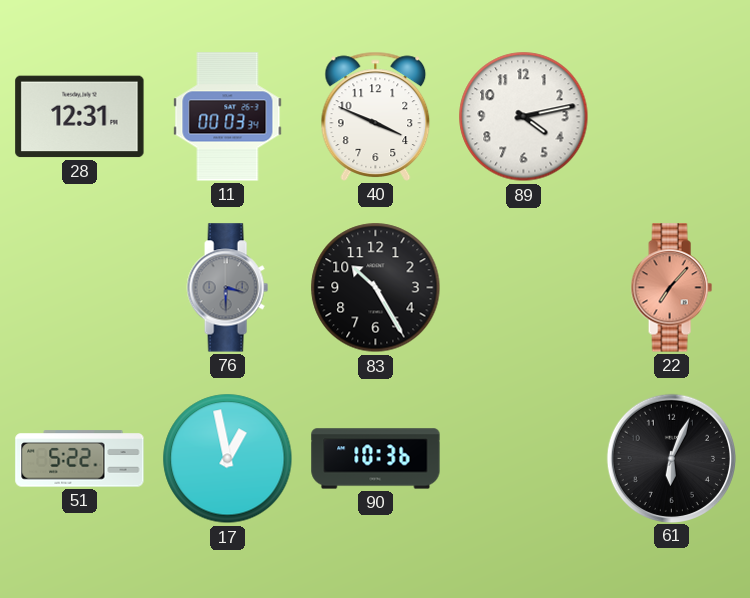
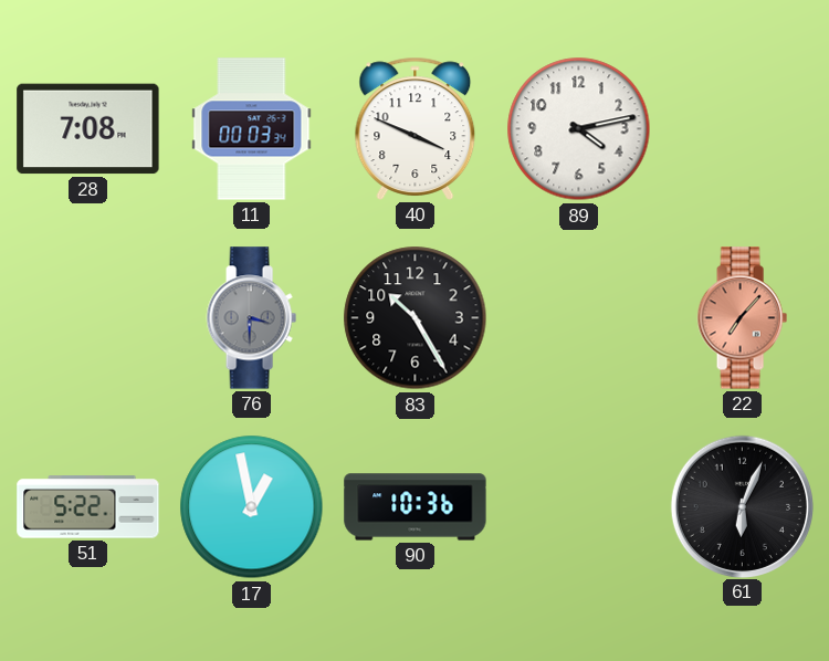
28: 12:31 -> 7:08
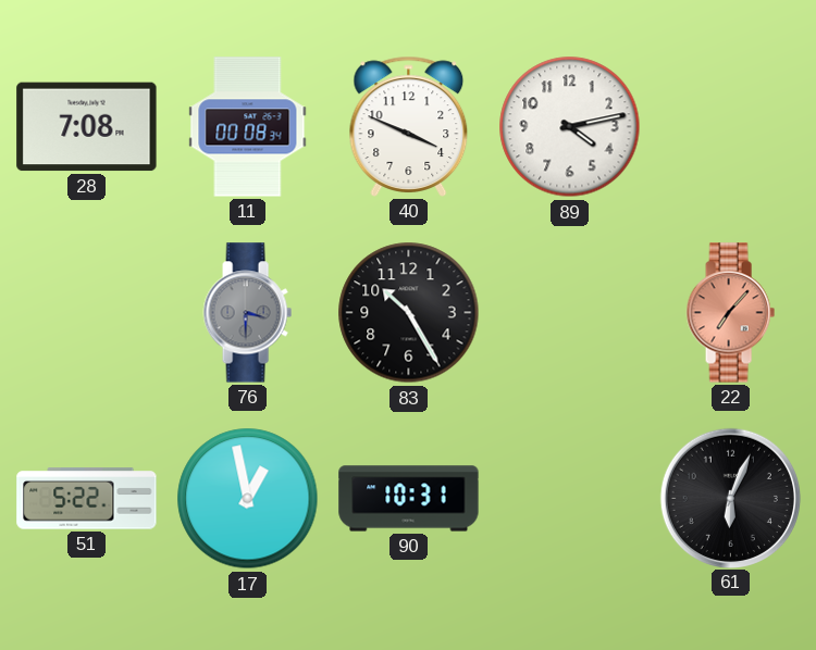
11: 00:03 -> 00:08
90: 10:36 -> 10:31
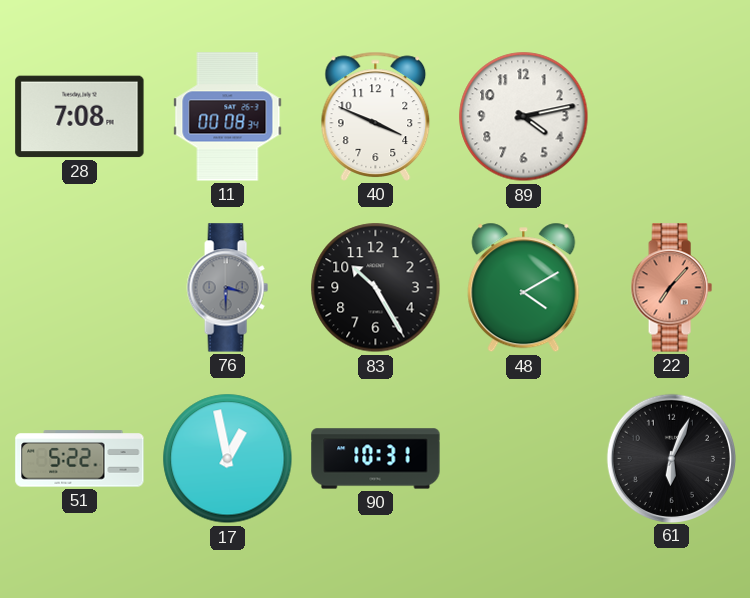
48: none -> 4:10
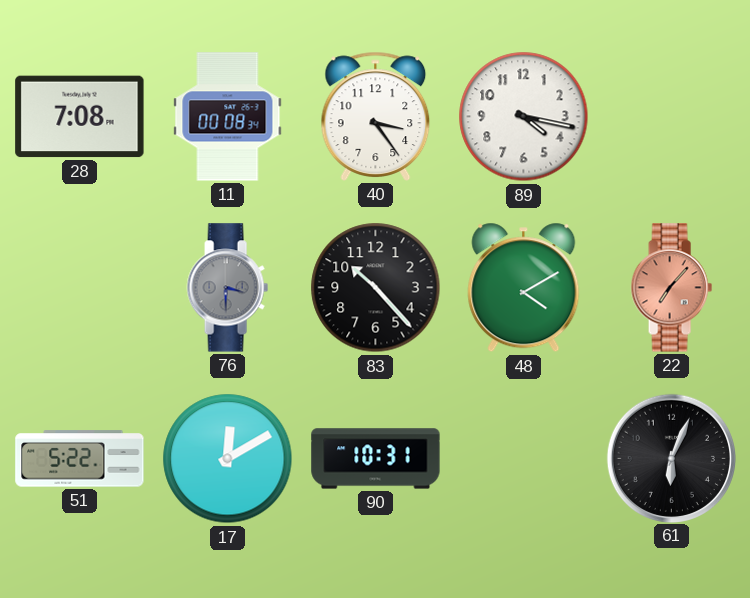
40: 3:49 -> 3:24
89: 4:13 -> 4:17
83: 10:25 -> 10:23
17: 12:58 -> 12:10
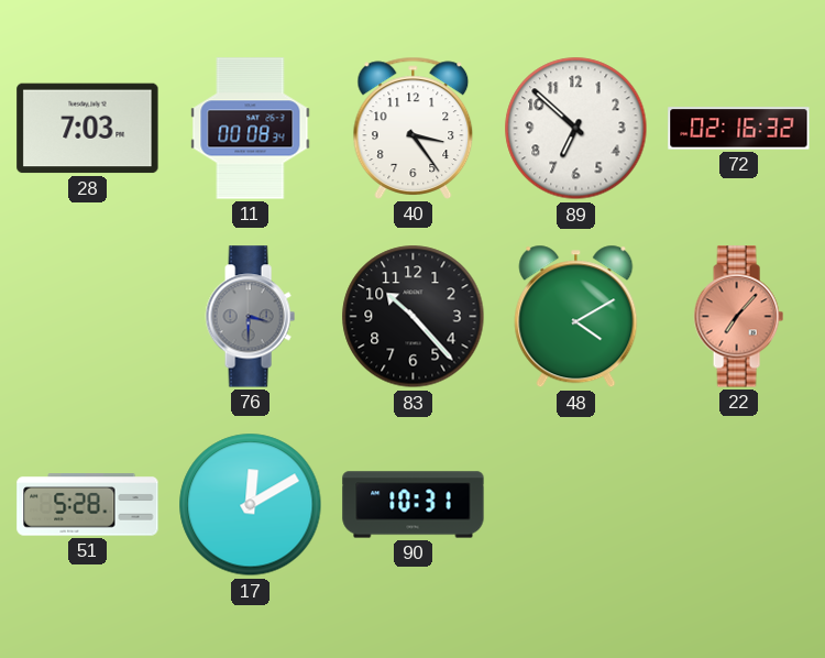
28: 7:08 -> 7:03
89: 4:17 -> 6:52
72: none -> 02:16
51: 5:22 -> 5:28
61: 6:04 -> none
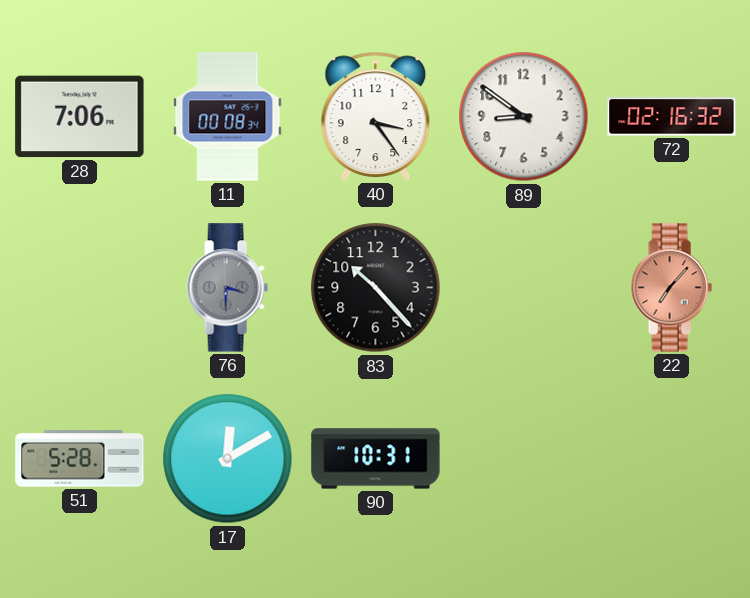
28: 7:03 -> 7:06
89: 6:52 -> 8:51
48: 4:10 -> none
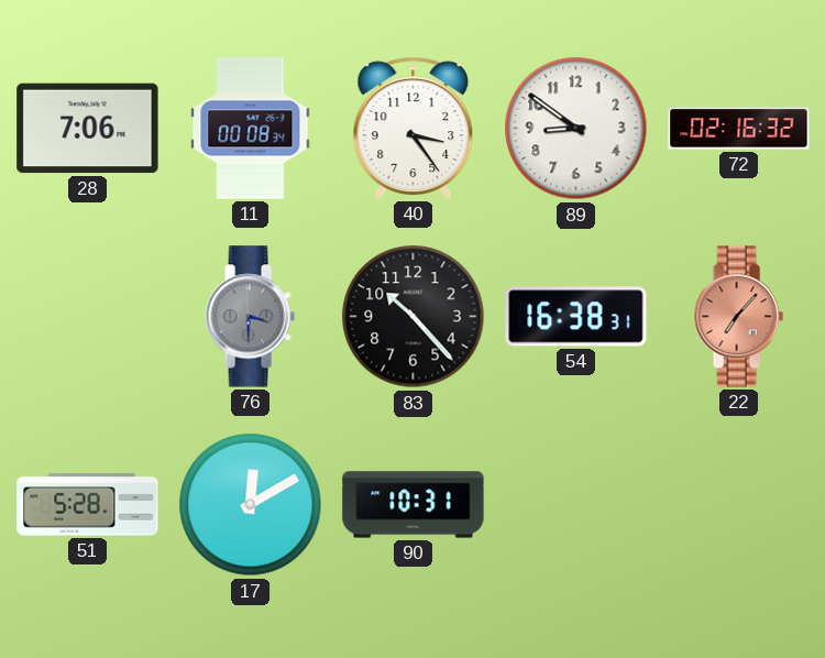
54: none -> 16:38
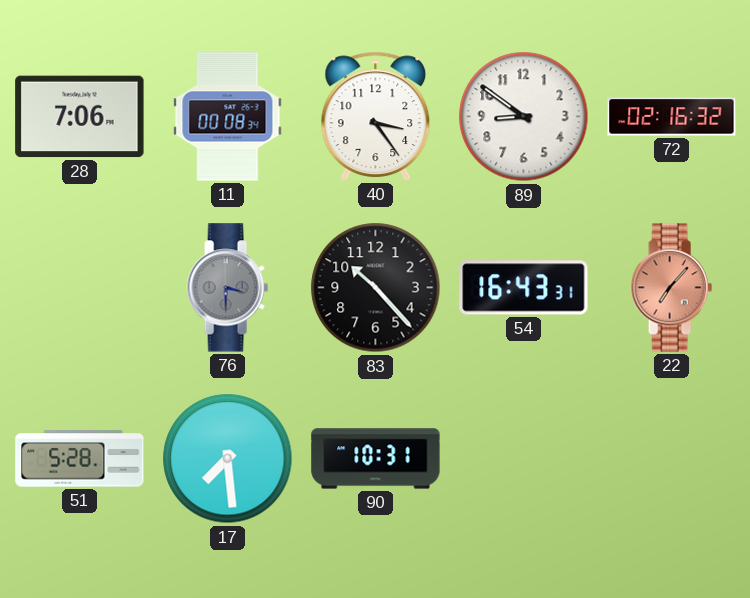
54: 16:38 -> 16:43
17: 12:10 -> 7:29
